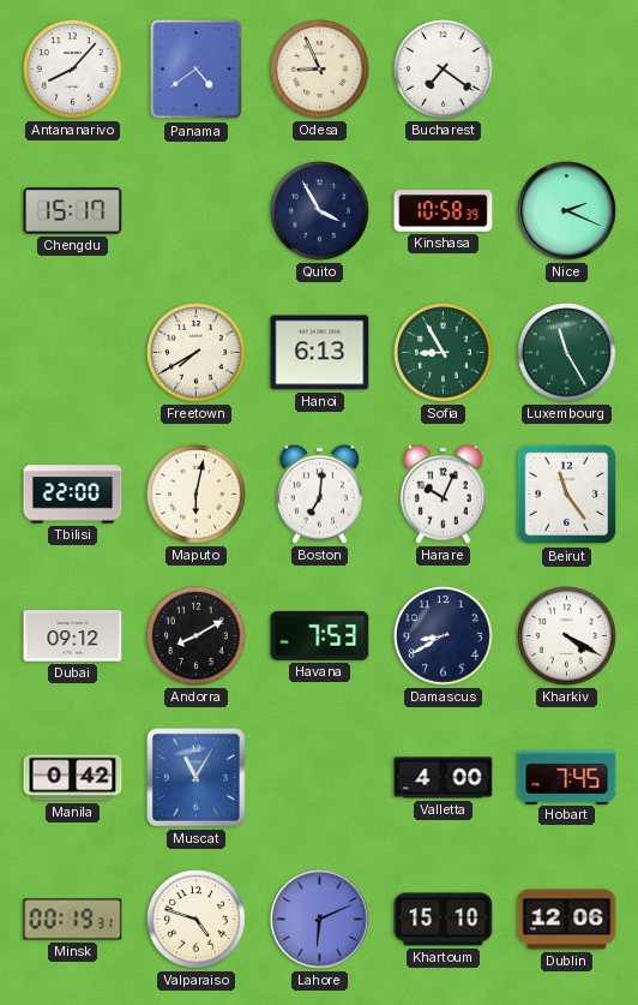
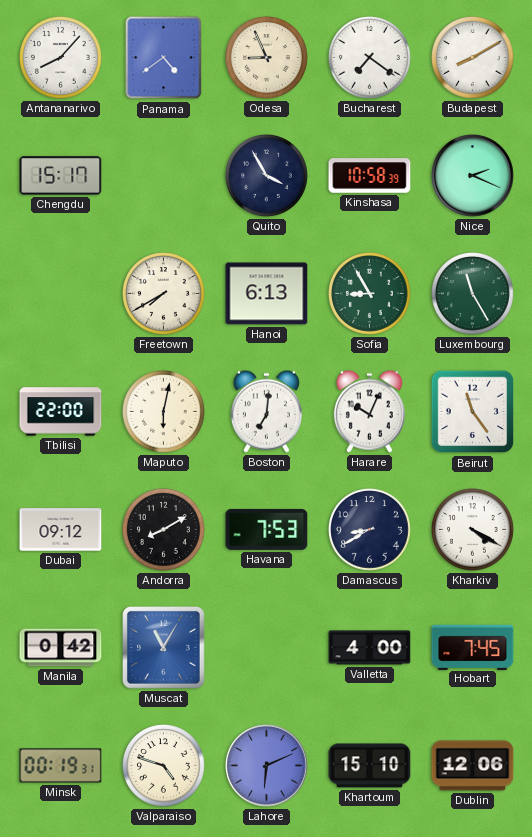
Budapest: none -> 8:10
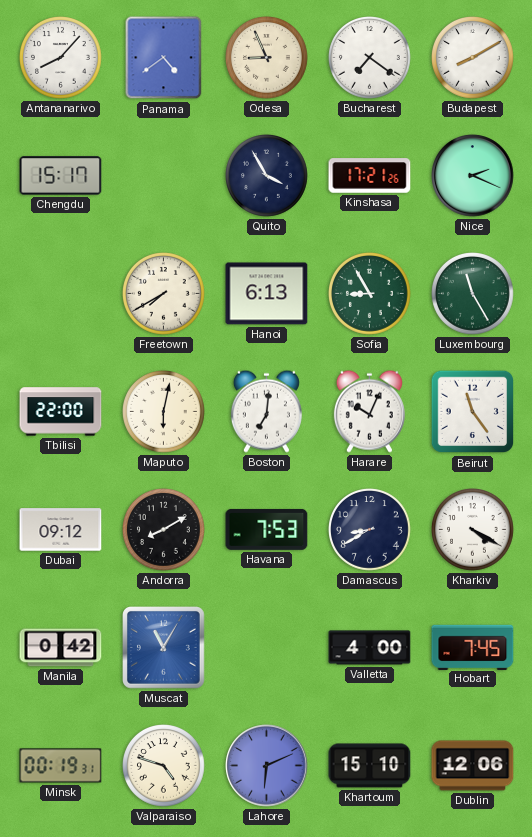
Kinshasa: 10:58 -> 17:21
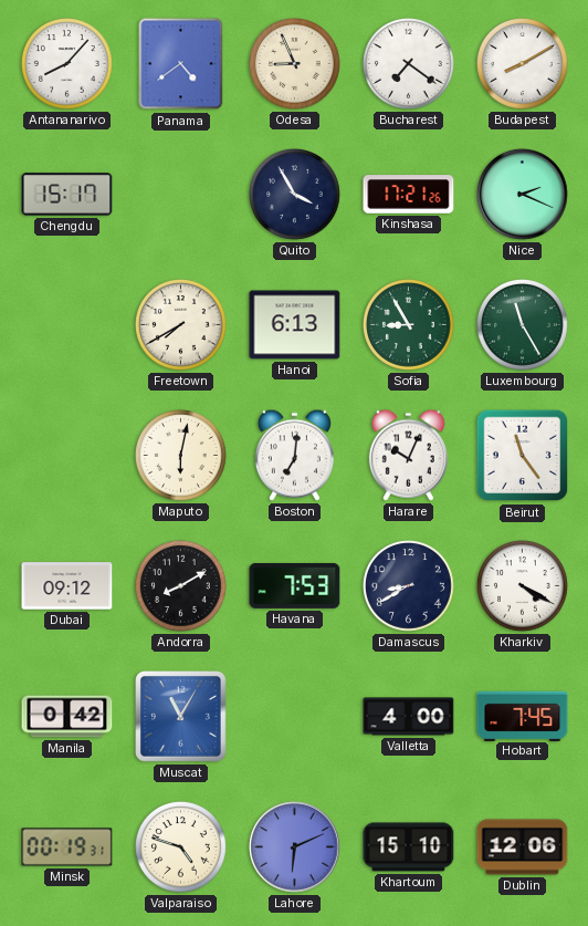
Tbilisi: 22:00 -> none
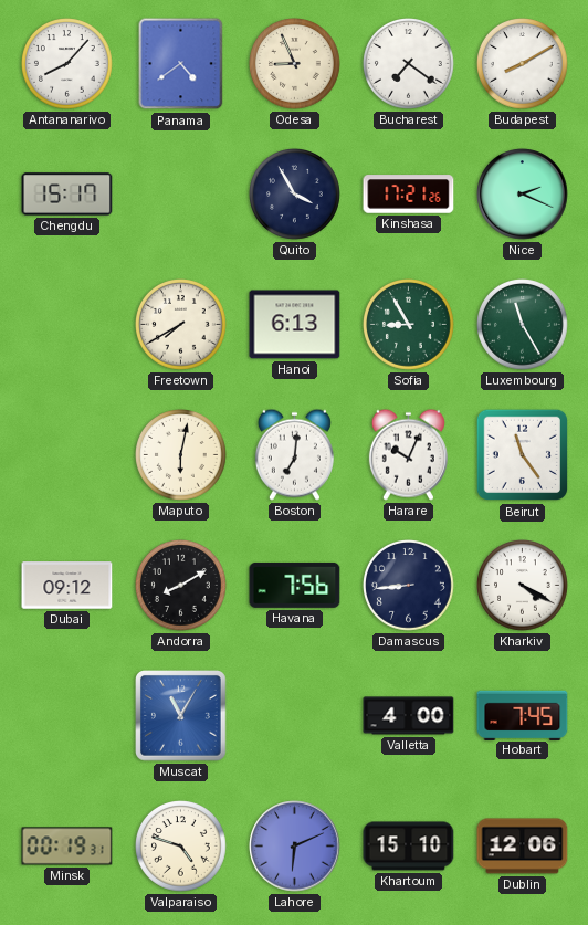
Havana: 7:53 -> 7:56
Damascus: 8:40 -> 8:44
Manila: 0:42 -> none
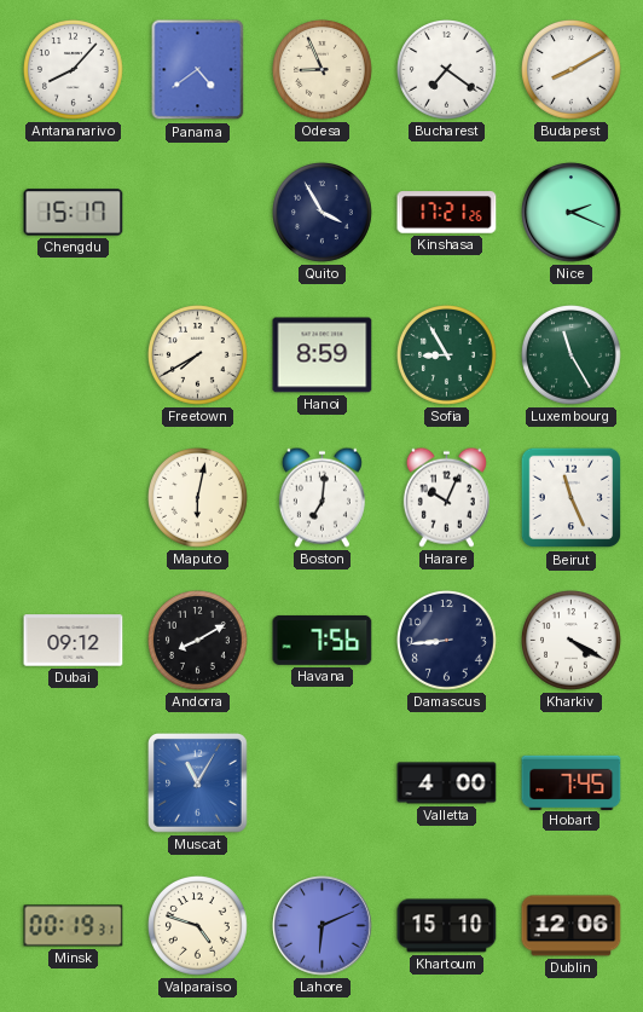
Hanoi: 6:13 -> 8:59
Beirut: 11:24 -> 11:26
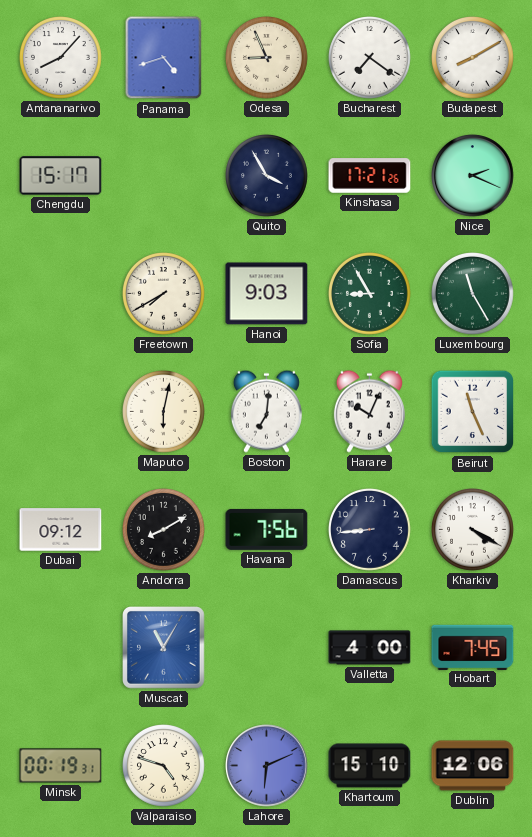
Panama: 4:39 -> 4:42
Hanoi: 8:59 -> 9:03
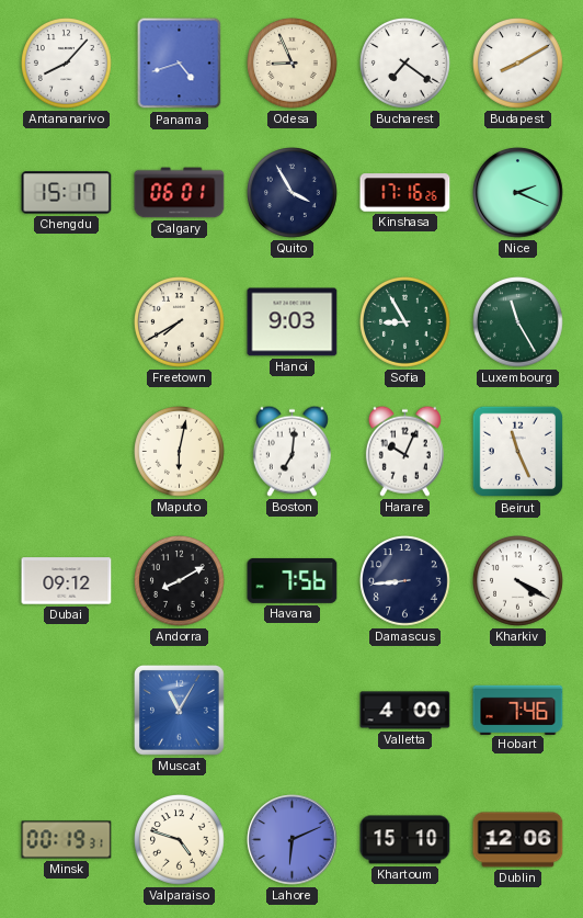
Calgary: none -> 06:01
Kinshasa: 17:21 -> 17:16
Hobart: 7:45 -> 7:46
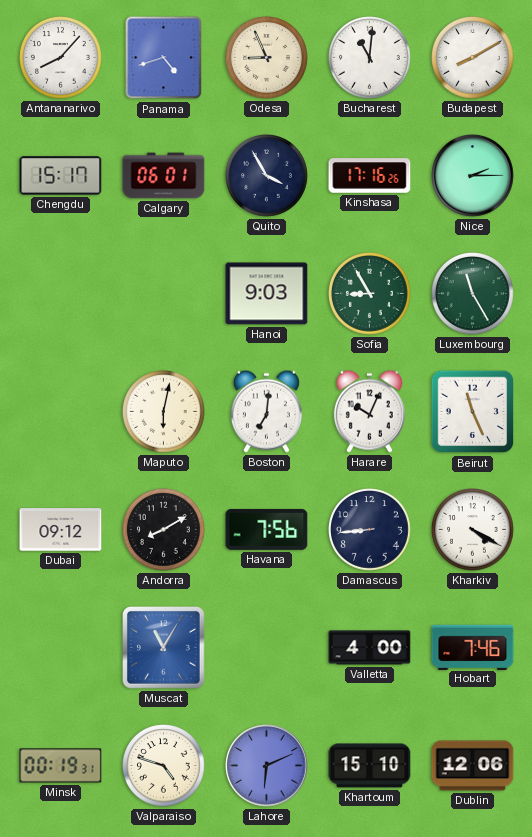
Bucharest: 7:21 -> 11:01
Nice: 2:19 -> 2:15
Freetown: 7:40 -> none
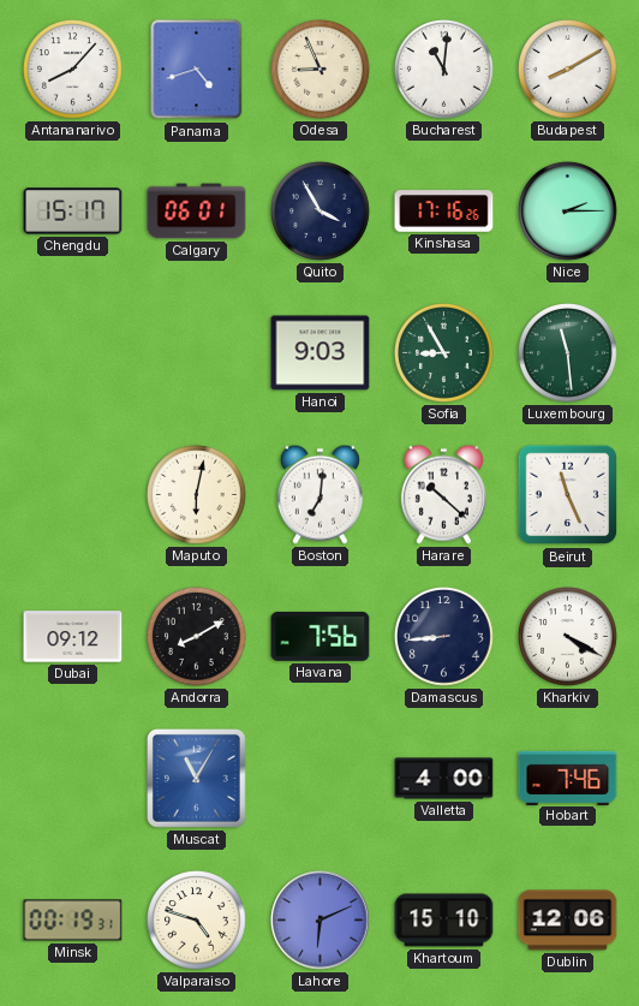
Luxembourg: 11:25 -> 11:29
Harare: 10:04 -> 10:22
